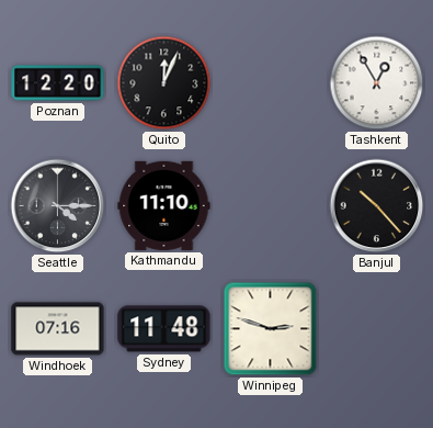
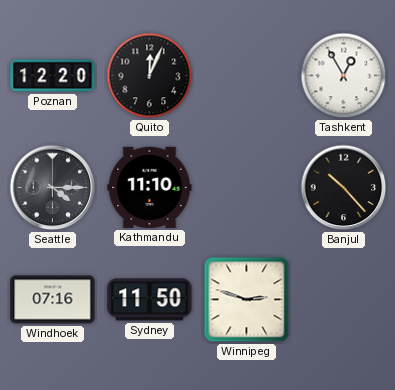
Sydney: 11:48 -> 11:50
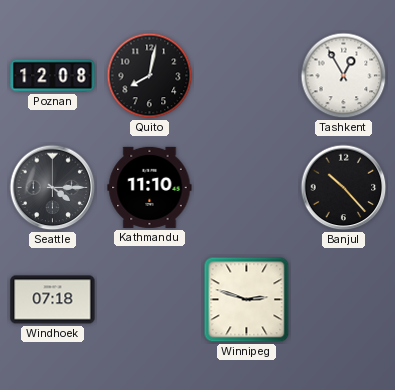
Poznan: 12:20 -> 12:08
Quito: 12:04 -> 8:02
Windhoek: 07:16 -> 07:18
Sydney: 11:50 -> none
